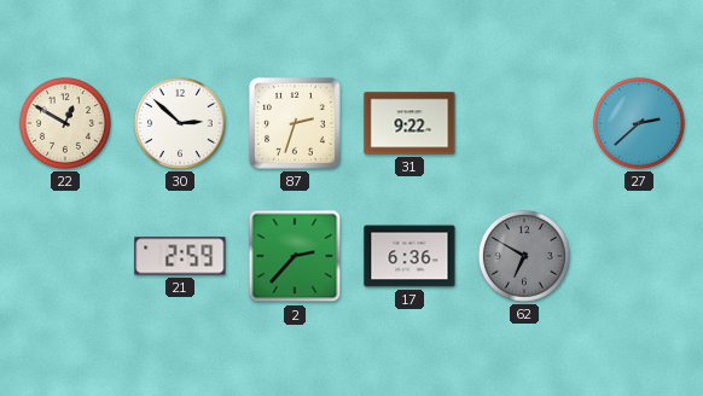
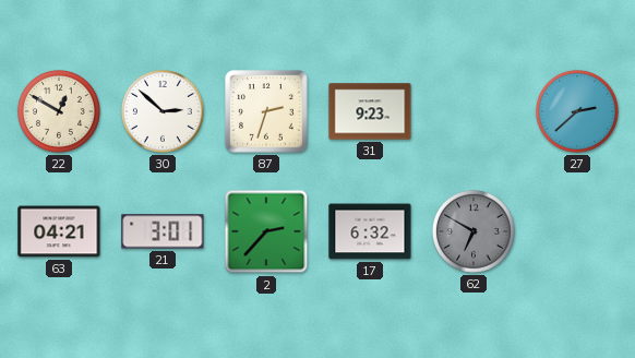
31: 9:22 -> 9:23
63: none -> 04:21
21: 2:59 -> 3:01
17: 6:36 -> 6:32
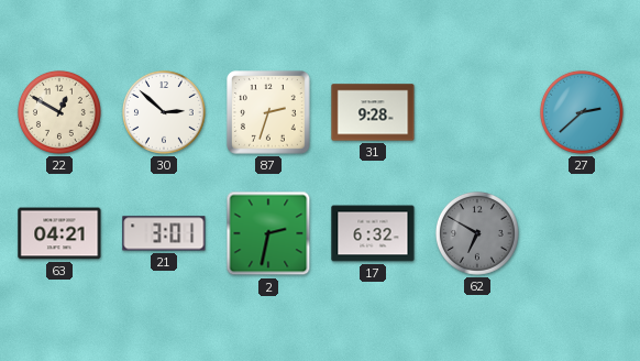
31: 9:23 -> 9:28
2: 2:37 -> 2:32
